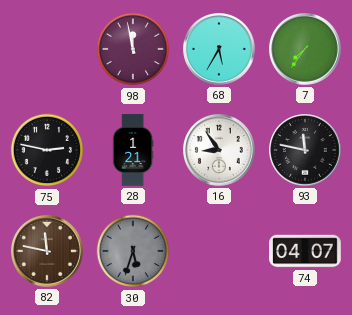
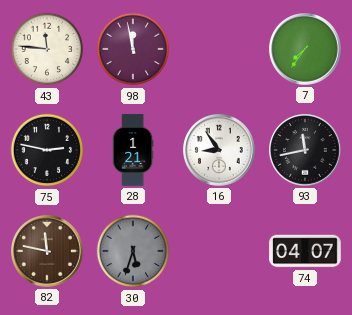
43: none -> 11:46
68: 5:35 -> none
93: 11:47 -> 11:43
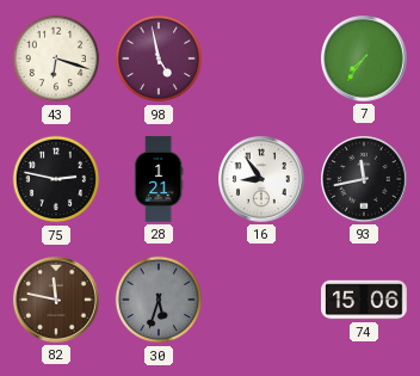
43: 11:46 -> 6:18
98: 11:58 -> 4:58
74: 04:07 -> 15:06
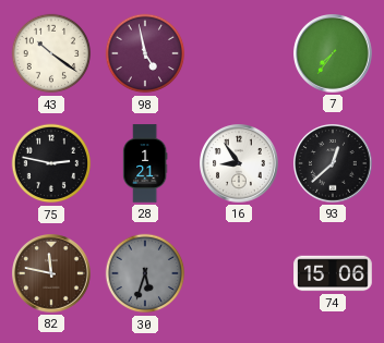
43: 6:18 -> 10:21
93: 11:43 -> 12:38
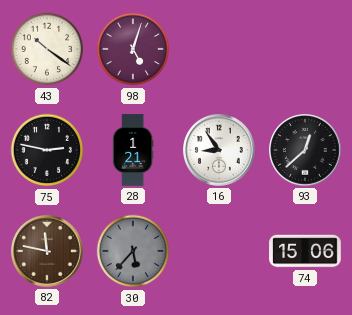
98: 4:58 -> 5:03
7: 7:36 -> none
30: 5:33 -> 5:37
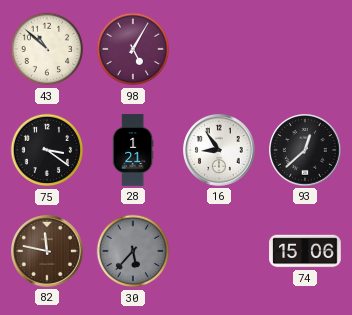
43: 10:21 -> 10:52
98: 5:03 -> 5:05
75: 2:47 -> 3:21
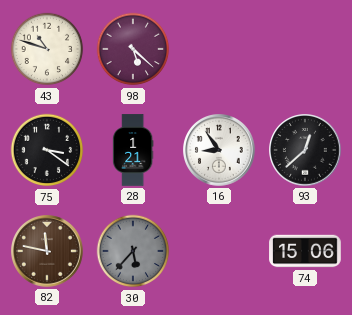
43: 10:52 -> 10:48
98: 5:05 -> 5:22
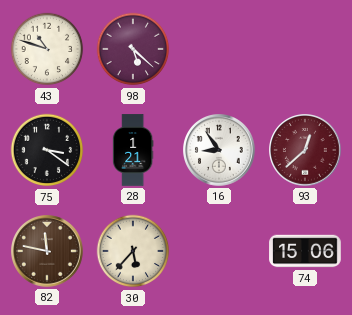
93 dial: black -> burgundy
30 dial: grey -> cream
